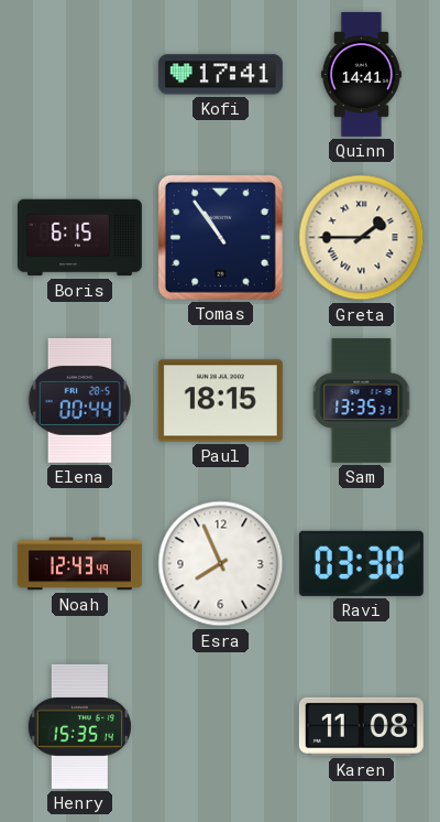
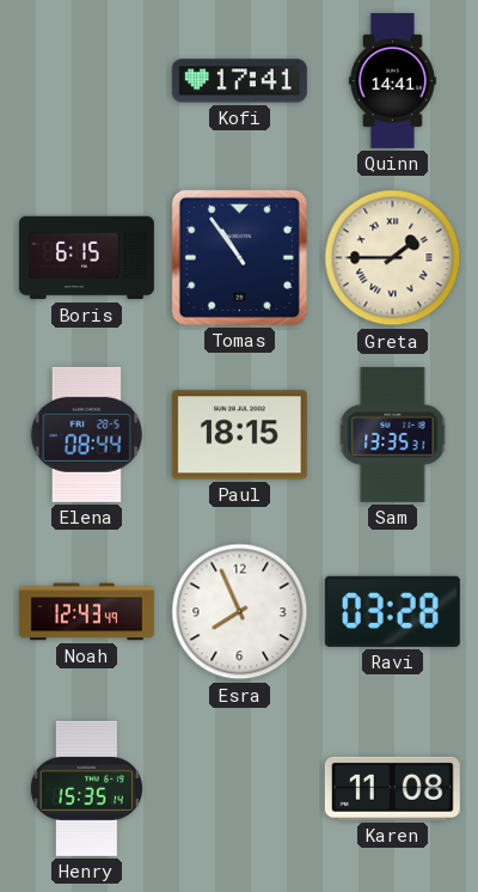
Elena: 00:44 -> 08:44
Ravi: 03:30 -> 03:28
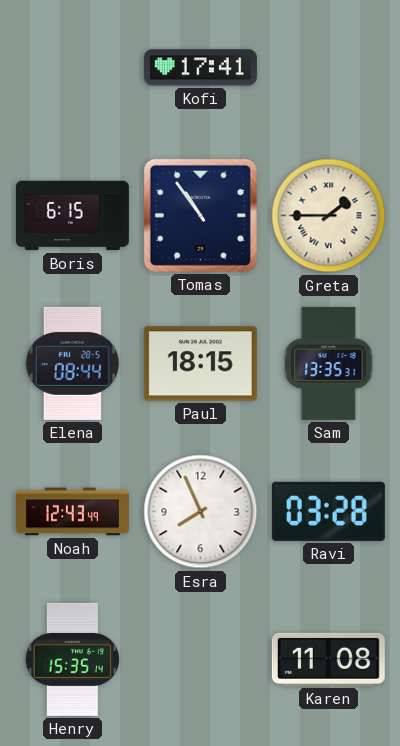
Quinn: 14:41 -> none
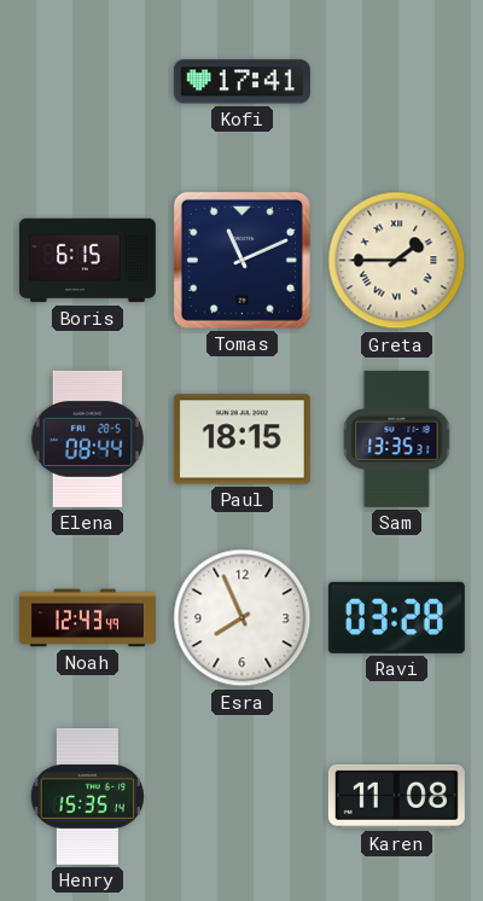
Tomas: 10:54 -> 11:11
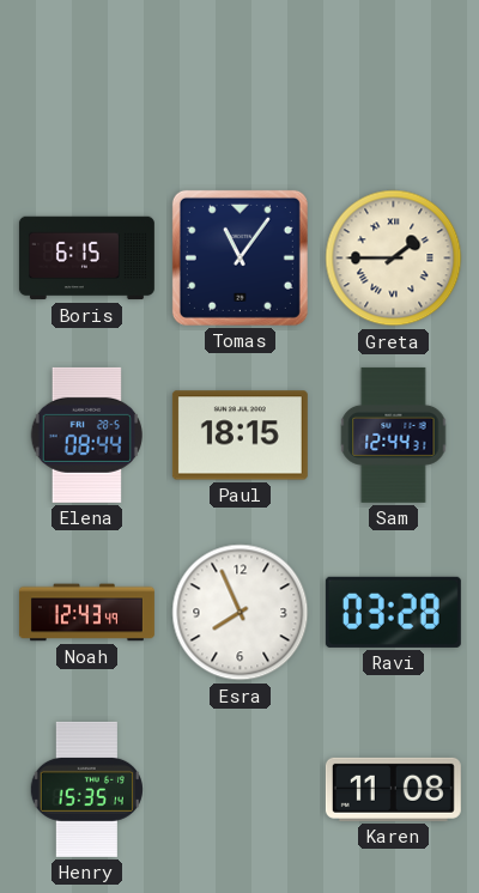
Kofi: 17:41 -> none
Tomas: 11:11 -> 11:06
Sam: 13:35 -> 12:44
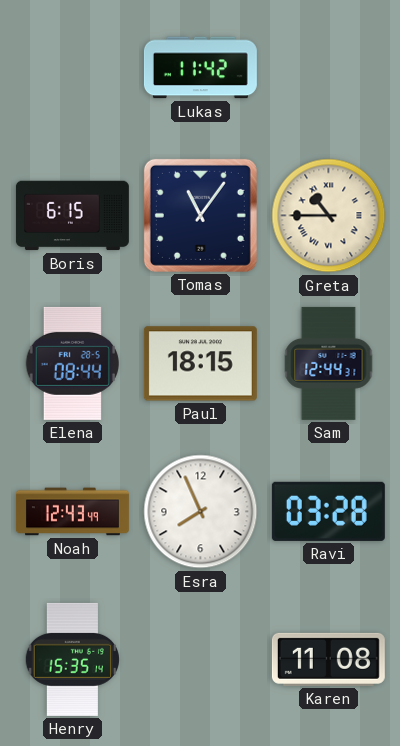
Lukas: none -> 11:42
Greta: 1:45 -> 10:45
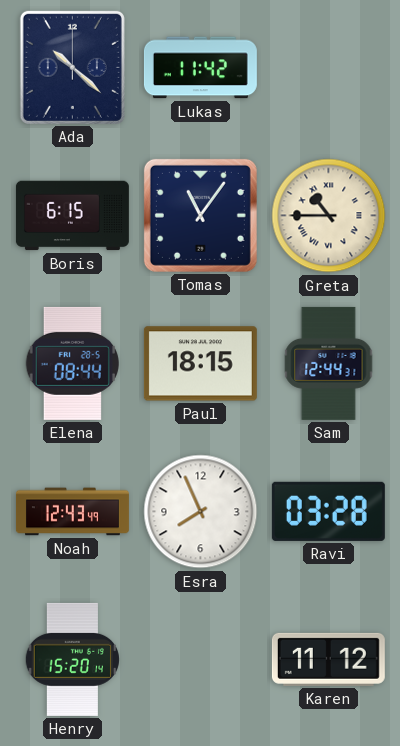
Ada: none -> 10:22
Henry: 15:35 -> 15:20
Karen: 11:08 -> 11:12
